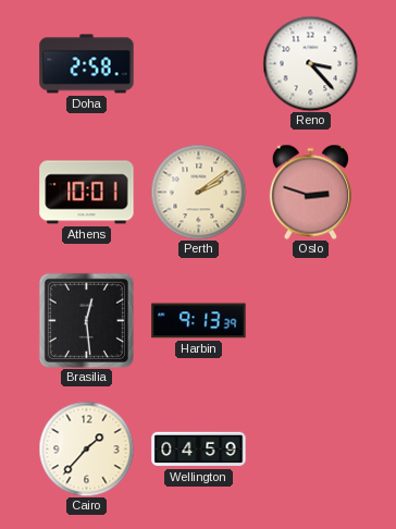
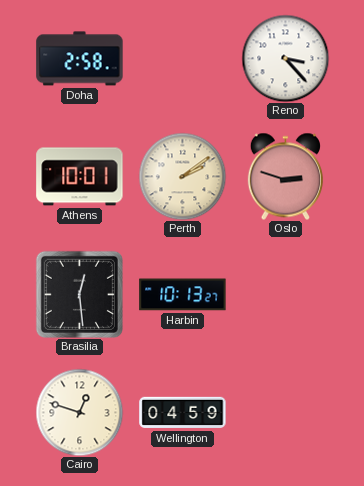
Harbin: 9:13 -> 10:13
Cairo: 1:37 -> 12:48
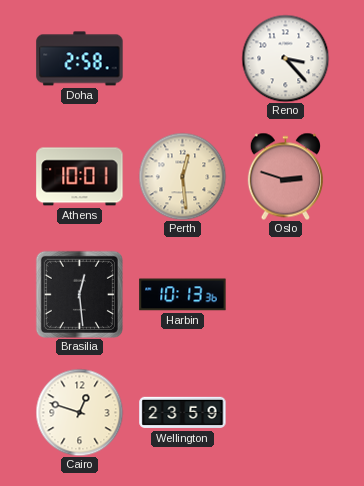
Perth: 2:09 -> 12:29
Harbin: 10:13:27 -> 10:13:36
Wellington: 04:59 -> 23:59
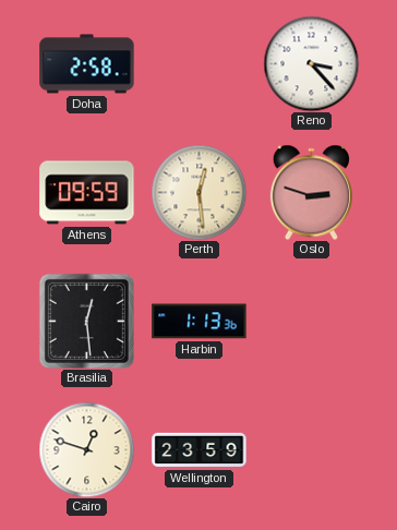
Athens: 10:01 -> 09:59
Harbin: 10:13 -> 1:13
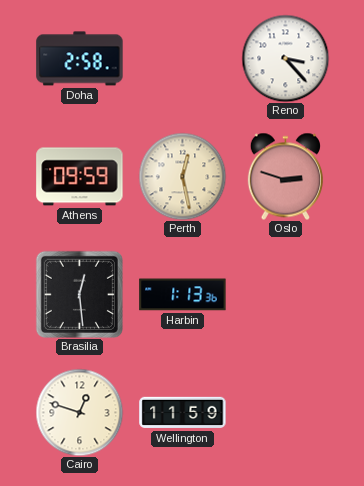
Perth: 12:29 -> 12:28
Wellington: 23:59 -> 11:59
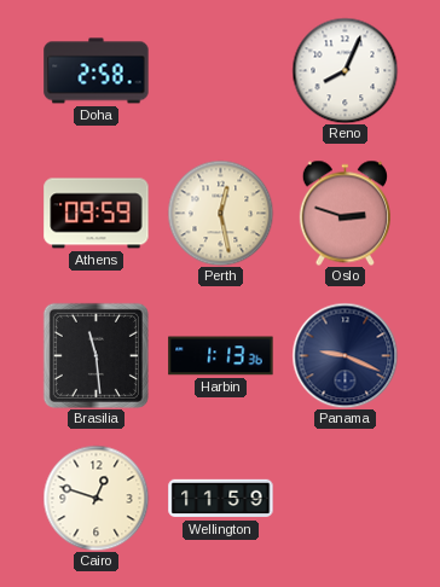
Reno: 3:23 -> 8:04
Brasilia: 12:29 -> 11:29
Panama: none -> 9:19
